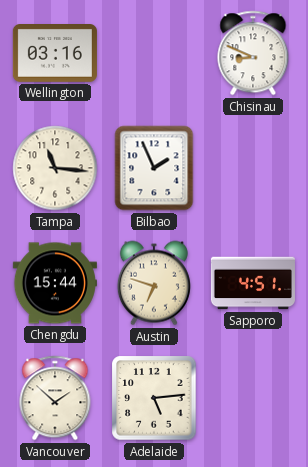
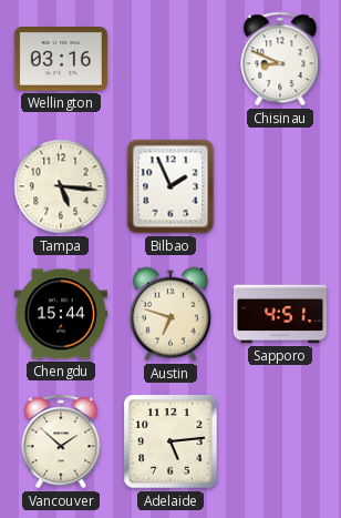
Tampa: 11:16 -> 5:16
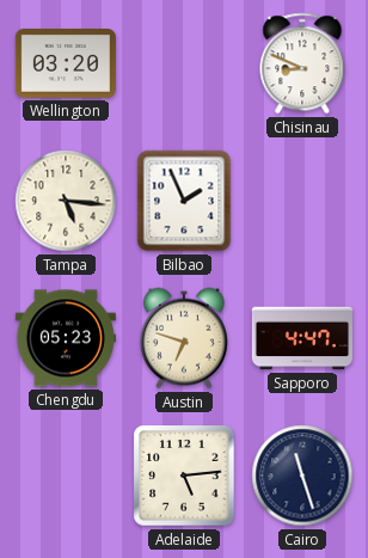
Wellington: 03:16 -> 03:20
Chengdu: 15:44 -> 05:23
Sapporo: 4:51 -> 4:47
Vancouver: 1:52 -> none
Cairo: none -> 11:27
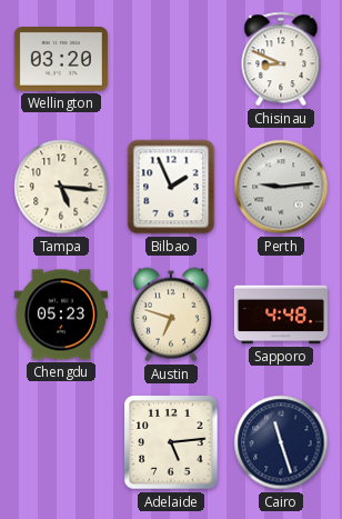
Perth: none -> 9:14
Sapporo: 4:47 -> 4:48
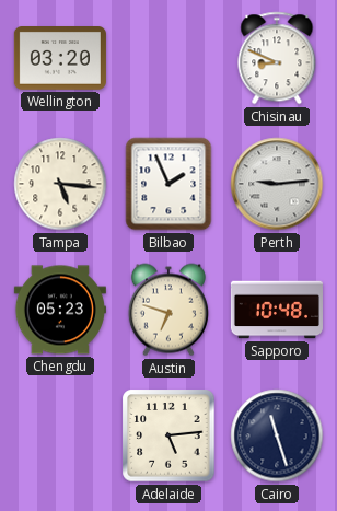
Sapporo: 4:48 -> 10:48
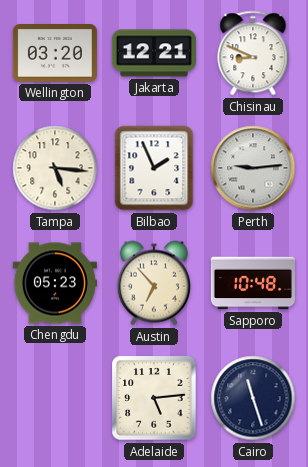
Jakarta: none -> 12:21
Austin: 6:48 -> 6:53
